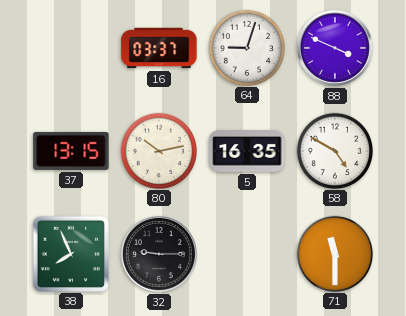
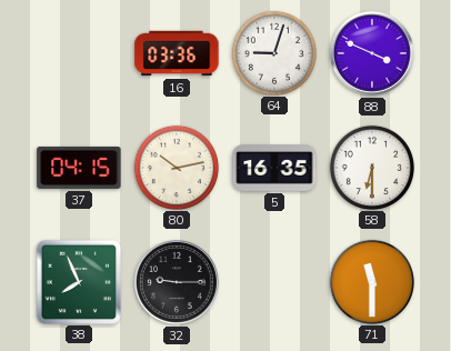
16: 03:37 -> 03:36
37: 13:15 -> 04:15
58: 4:50 -> 6:30
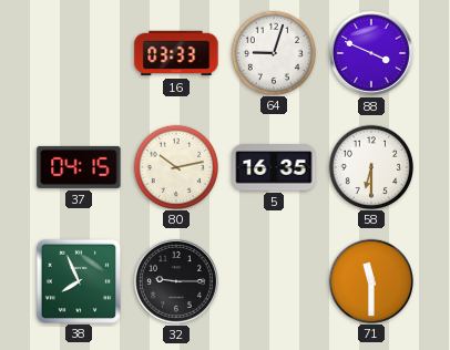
16: 03:36 -> 03:33
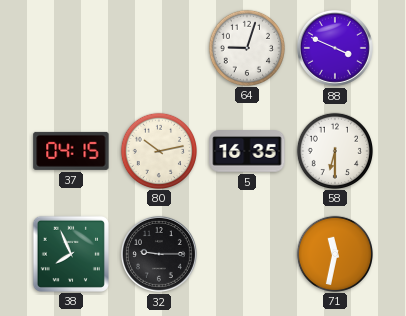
16: 03:33 -> none
71: 11:30 -> 11:32
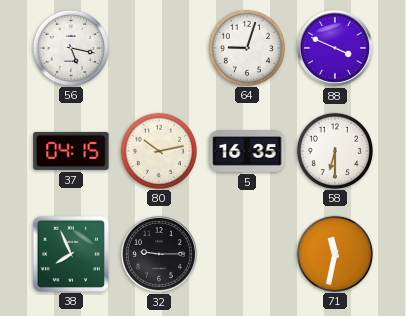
56: none -> 5:17
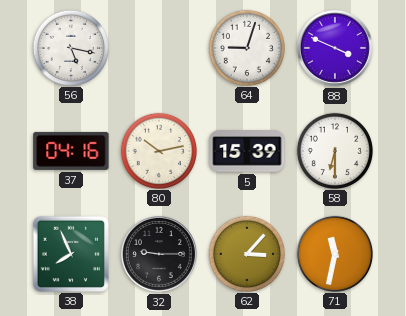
37: 04:15 -> 04:16
5: 16:35 -> 15:39
62: none -> 3:07
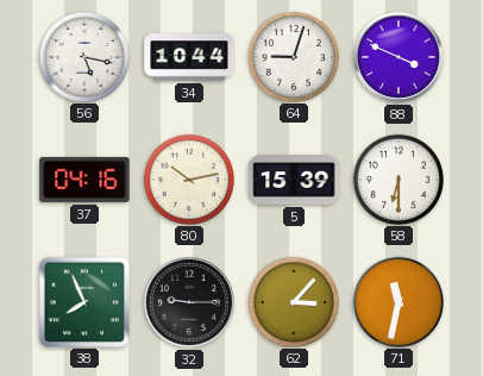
34: none -> 10:44
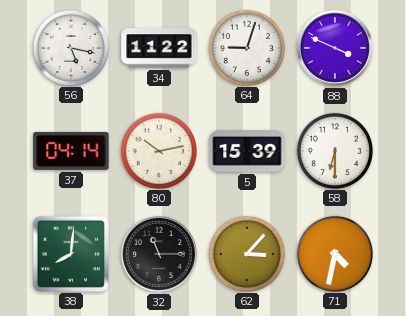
34: 10:44 -> 11:22
37: 04:16 -> 04:14
38: 7:56 -> 8:01
32: 9:15 -> 11:15
71: 11:32 -> 4:32
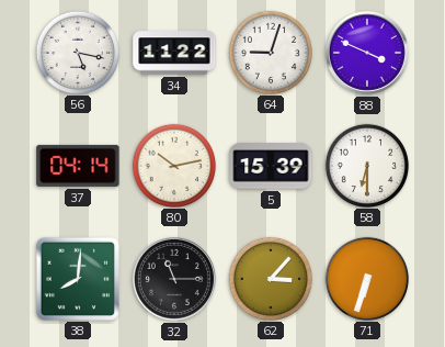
71: 4:32 -> 6:33
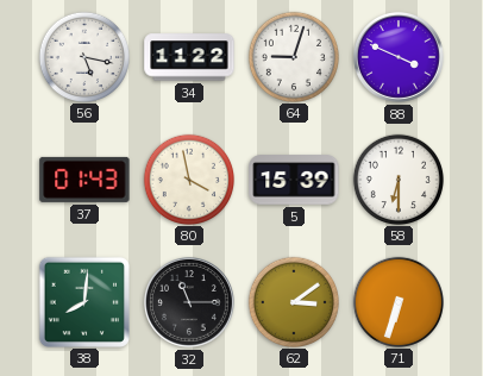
37: 04:14 -> 01:43
80: 10:13 -> 3:58
62: 3:07 -> 3:09
